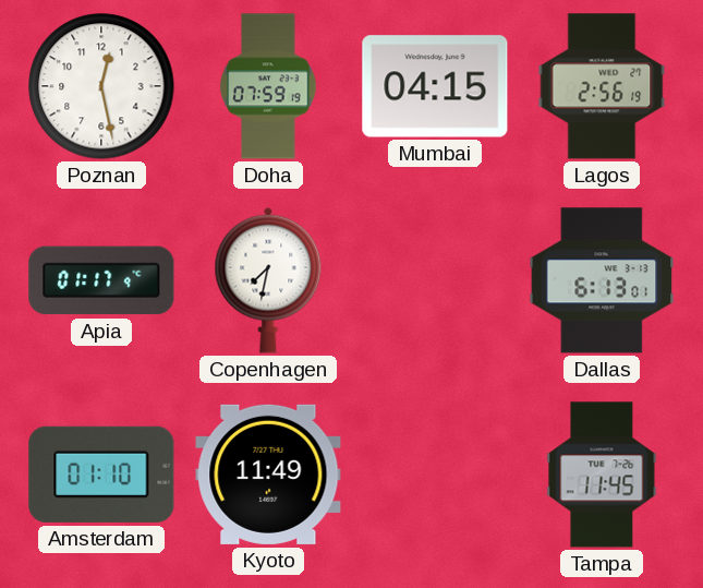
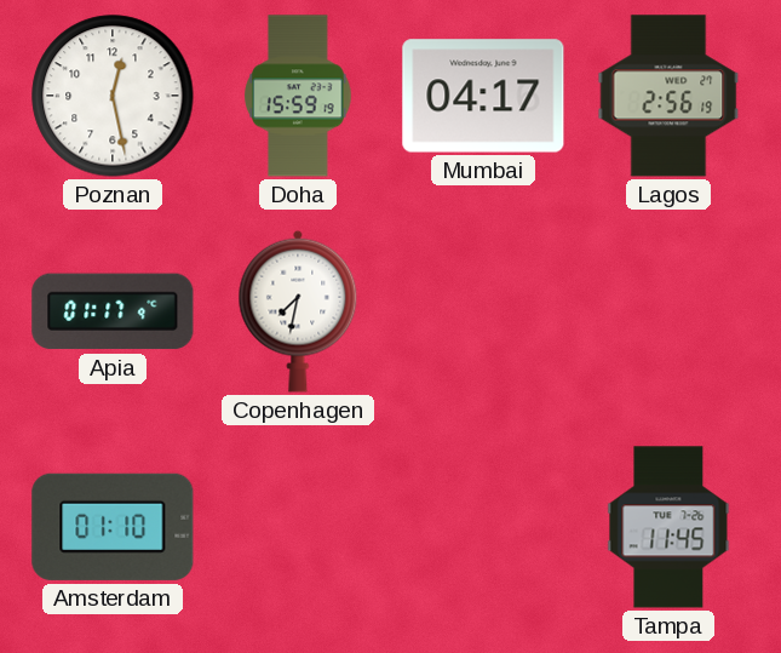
Doha: 07:59 -> 15:59
Mumbai: 04:15 -> 04:17
Dallas: 6:13 -> none
Kyoto: 11:49 -> none
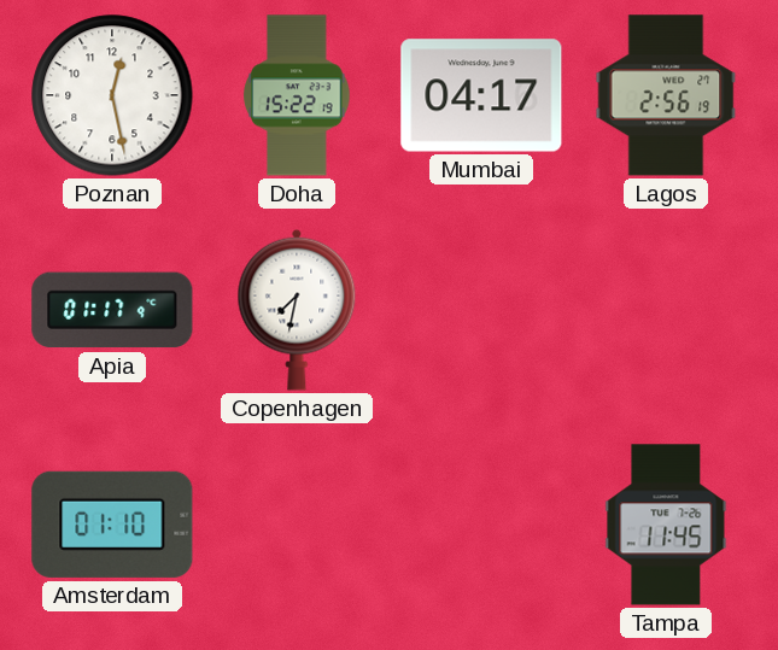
Doha: 15:59 -> 15:22
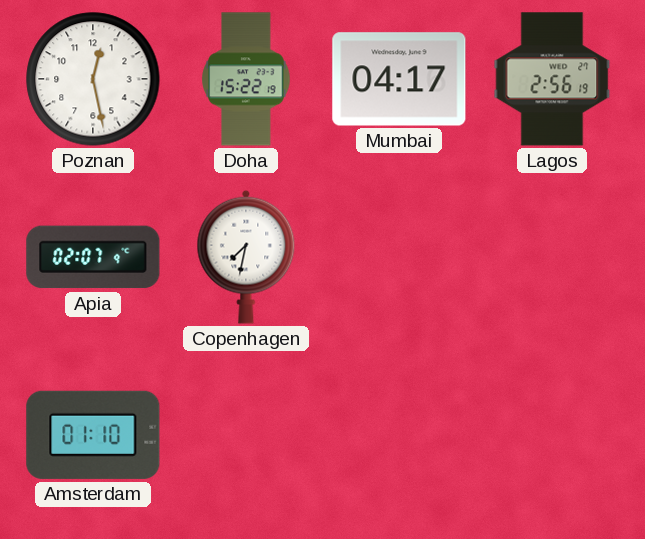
Apia: 01:17 -> 02:07
Tampa: 11:45 -> none
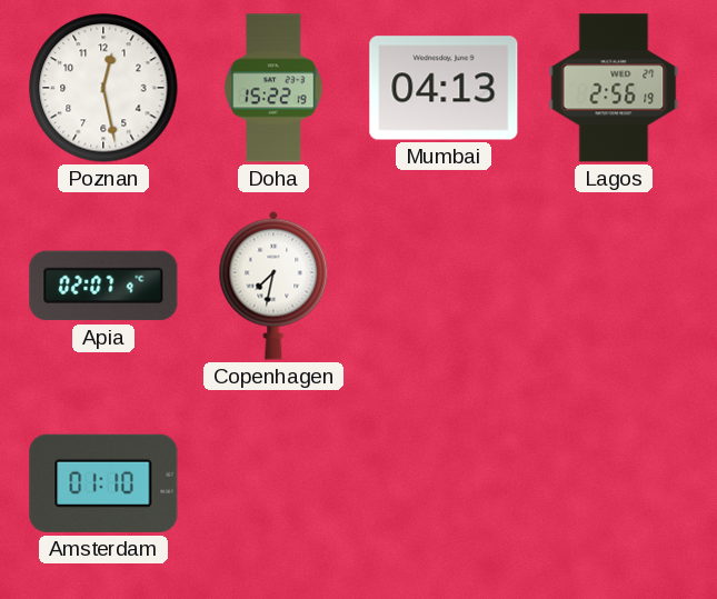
Mumbai: 04:17 -> 04:13
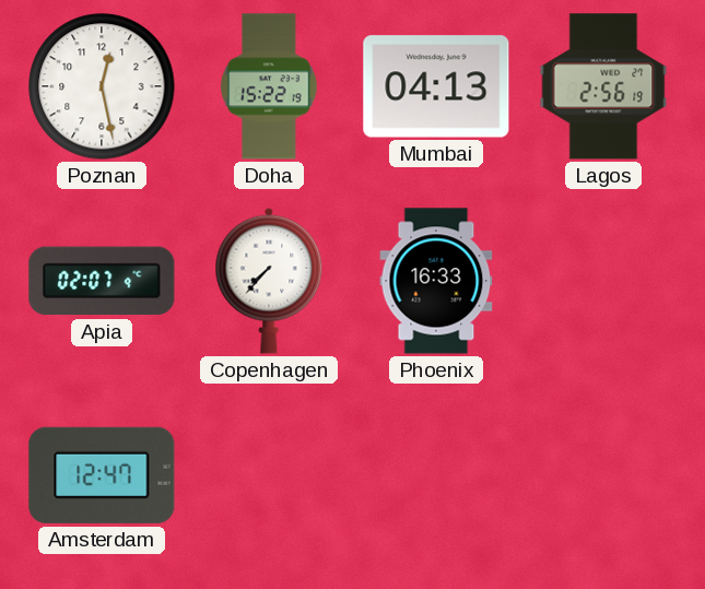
Copenhagen: 7:32 -> 7:37
Phoenix: none -> 16:33
Amsterdam: 01:10 -> 12:47
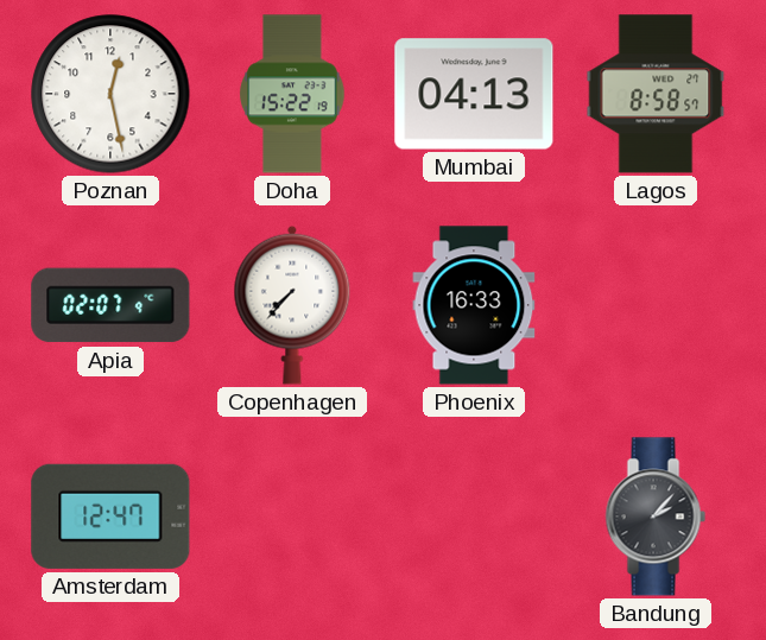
Lagos: 2:56 -> 8:58
Bandung: none -> 2:07
